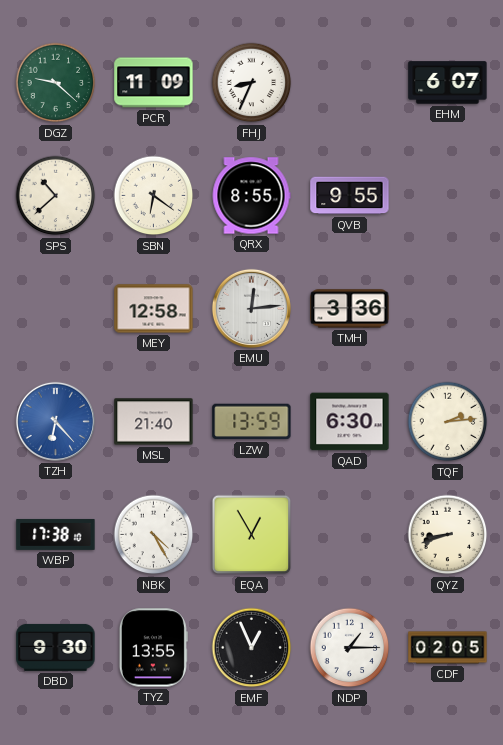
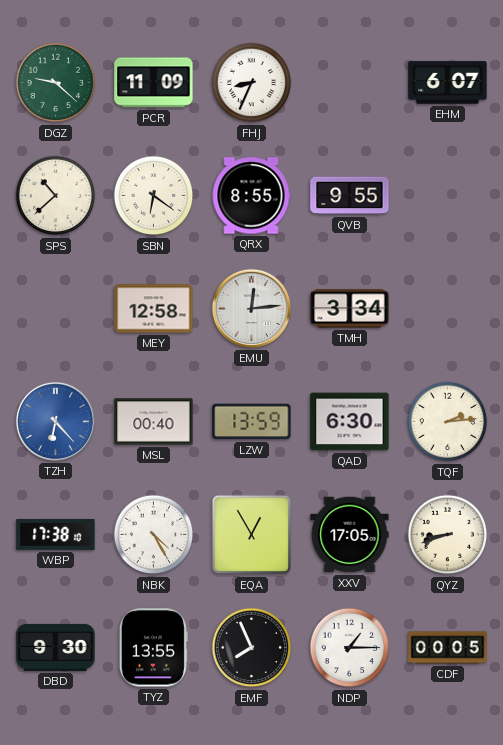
TMH: 3:36 -> 3:34
MSL: 21:40 -> 00:40
XXV: none -> 17:05
EMF: 12:56 -> 7:56
CDF: 02:05 -> 00:05
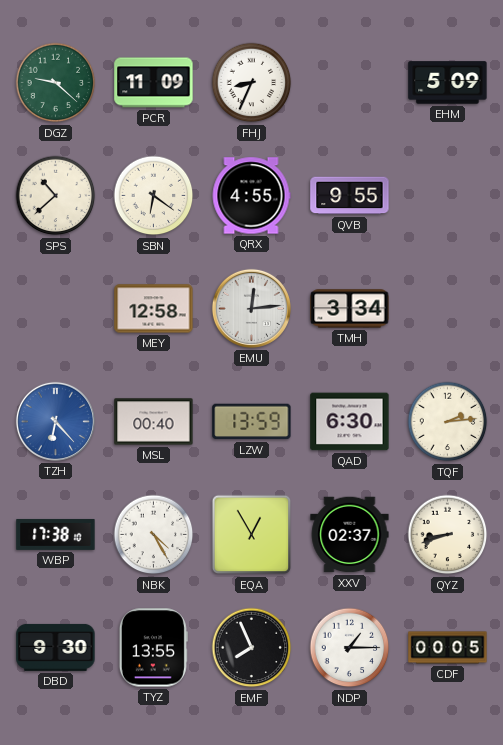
EHM: 6:07 -> 5:09
QRX: 8:55 -> 4:55
XXV: 17:05 -> 02:37
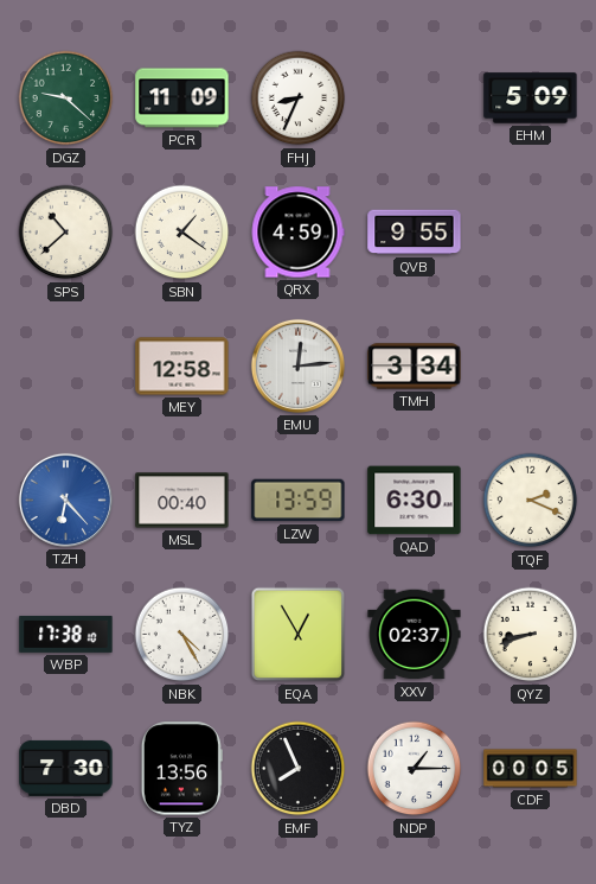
SBN: 6:21 -> 1:21
QRX: 4:55 -> 4:59
TQF: 2:14 -> 2:19
DBD: 9:30 -> 7:30
TYZ: 13:55 -> 13:56
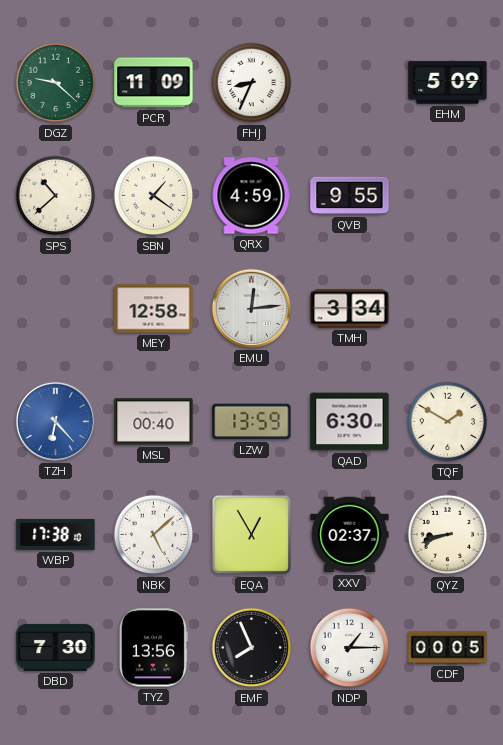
TQF: 2:19 -> 1:50
NBK: 4:25 -> 5:08
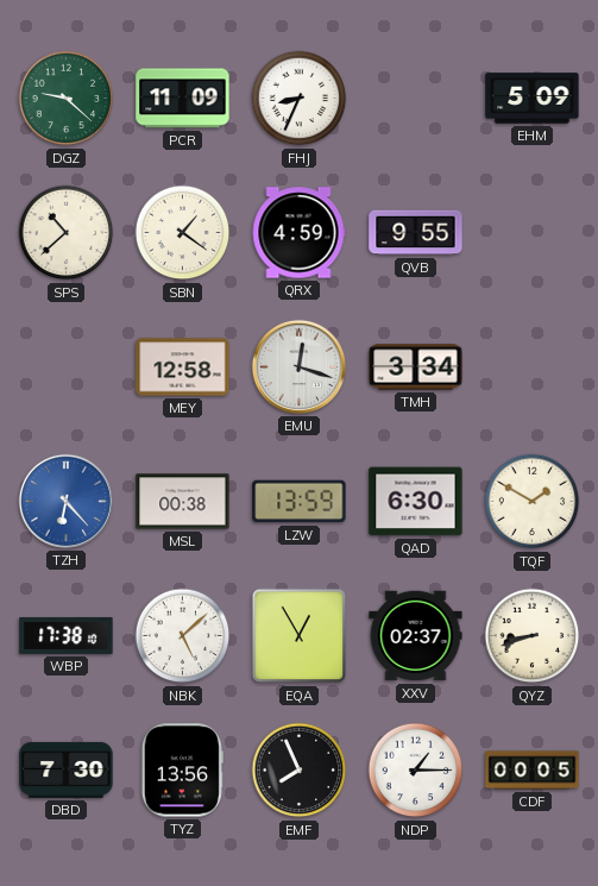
EMU: 12:14 -> 12:18
MSL: 00:40 -> 00:38
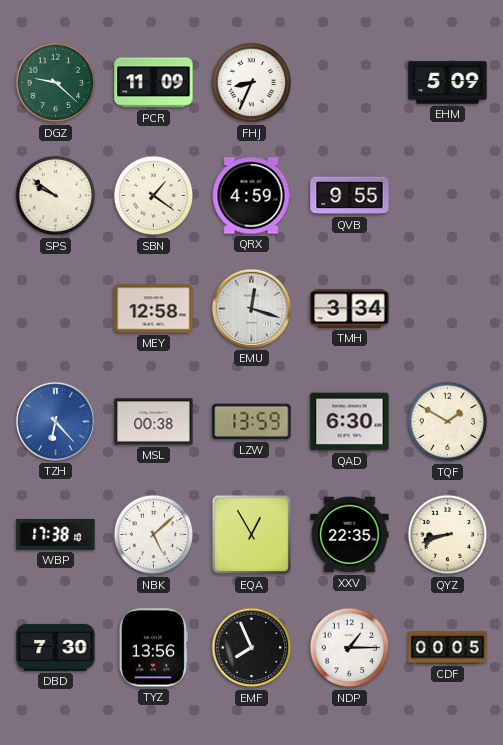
SPS: 10:38 -> 9:51
XXV: 02:37 -> 22:35
